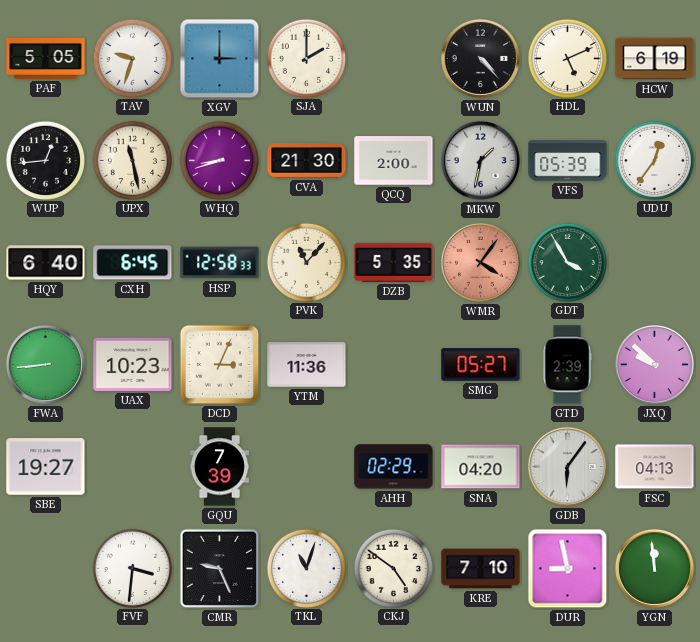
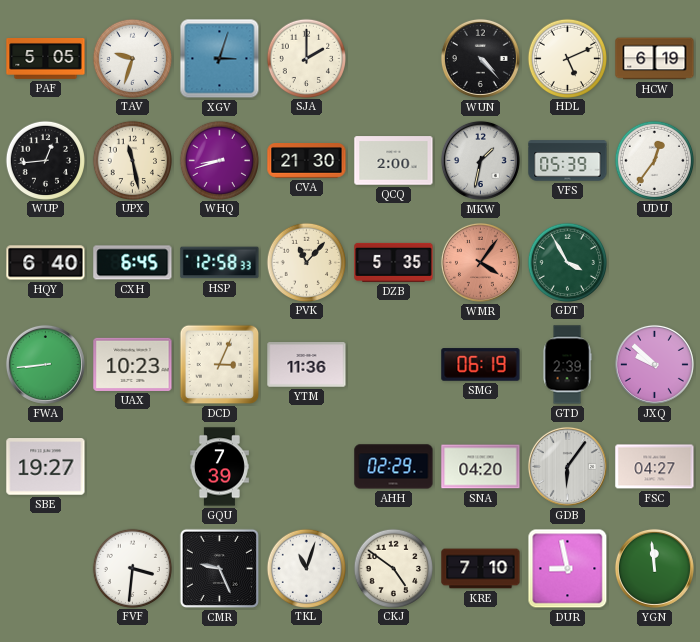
XGV: 3:00 -> 3:03
SMG: 05:27 -> 06:19
FSC: 04:13 -> 04:27
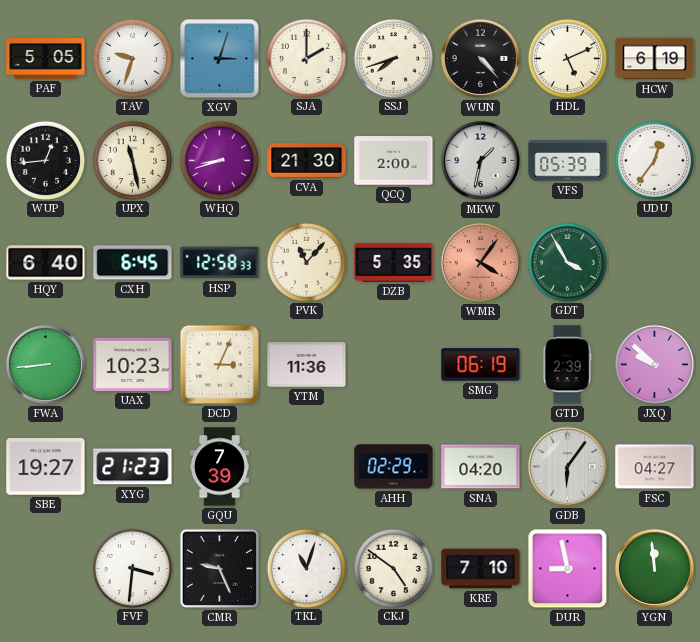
SSJ: none -> 7:42
XYG: none -> 21:23
